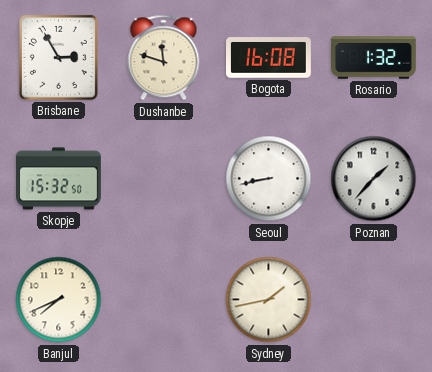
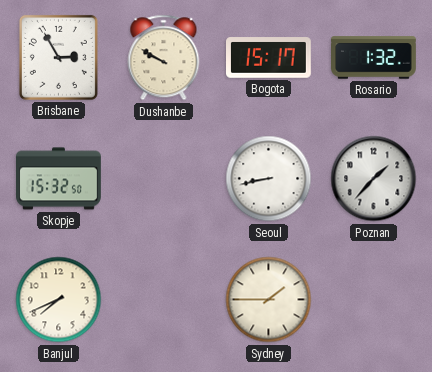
Dushanbe: 11:48 -> 9:50
Bogota: 16:08 -> 15:17
Sydney: 1:43 -> 1:45
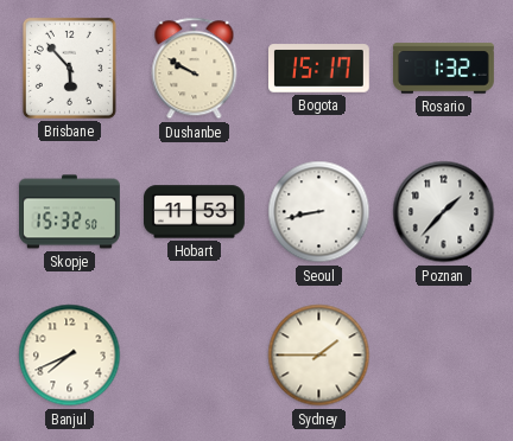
Brisbane: 2:55 -> 5:53
Hobart: none -> 11:53
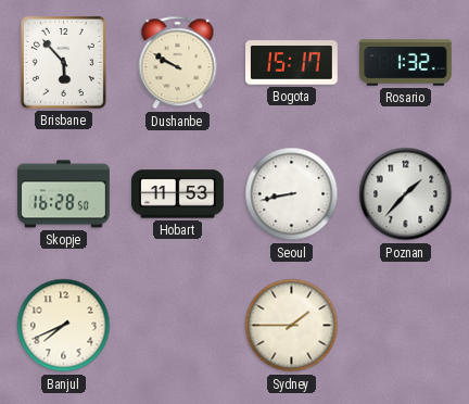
Skopje: 15:32 -> 16:28
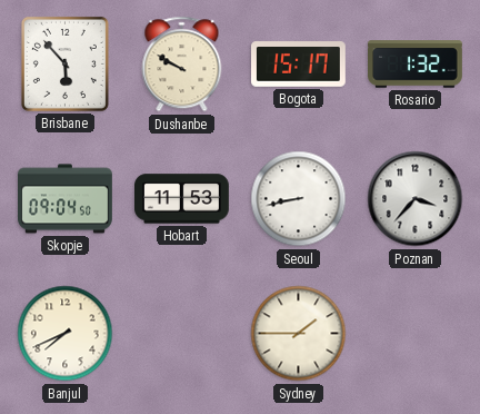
Skopje: 16:28 -> 09:04
Poznan: 1:37 -> 3:37
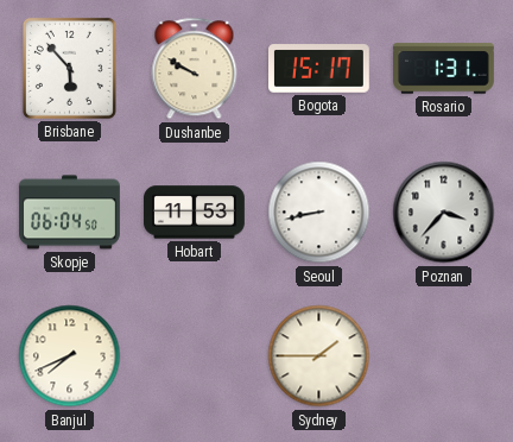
Rosario: 1:32 -> 1:31
Skopje: 09:04 -> 06:04
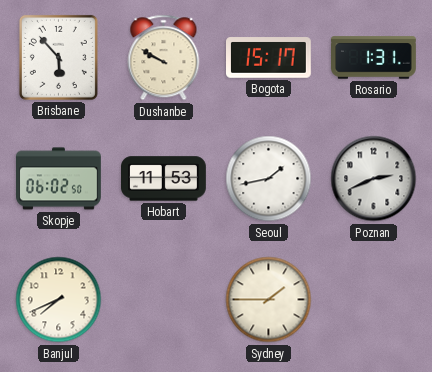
Skopje: 06:04 -> 06:02
Seoul: 8:43 -> 1:43
Poznan: 3:37 -> 2:41
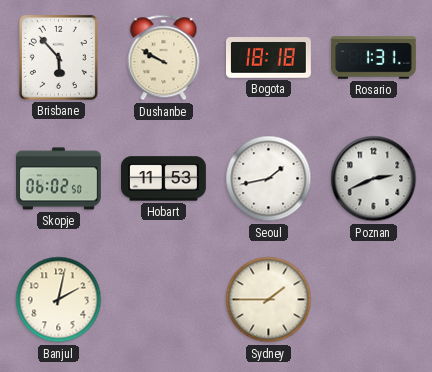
Bogota: 15:17 -> 18:18
Banjul: 7:41 -> 2:02
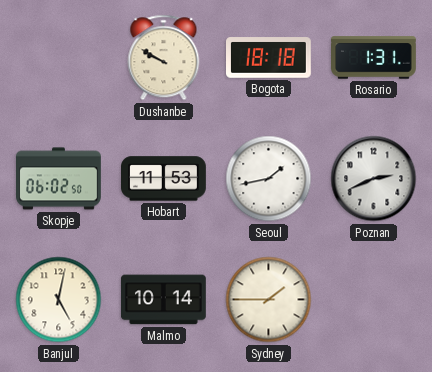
Brisbane: 5:53 -> none
Banjul: 2:02 -> 5:02
Malmo: none -> 10:14
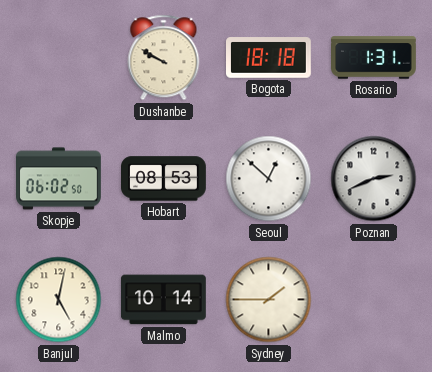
Hobart: 11:53 -> 08:53
Seoul: 1:43 -> 12:52
